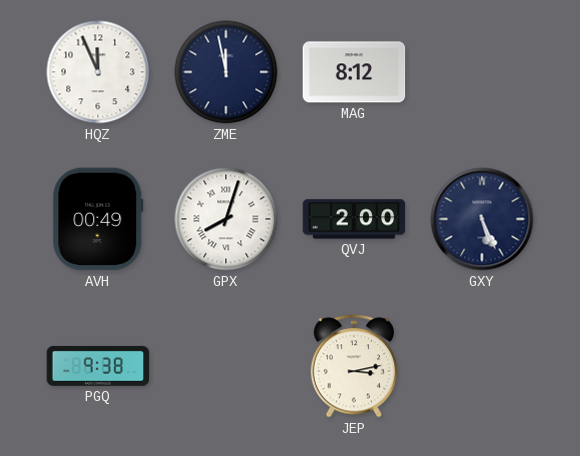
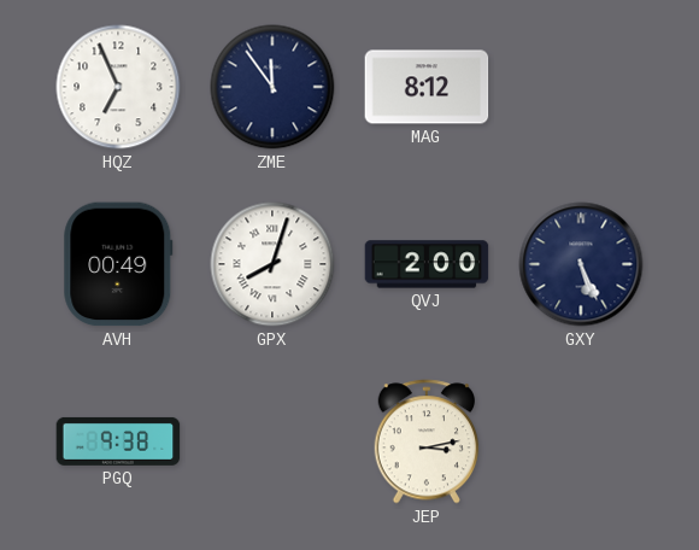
HQZ: 11:56 -> 6:56
ZME: 11:58 -> 11:54
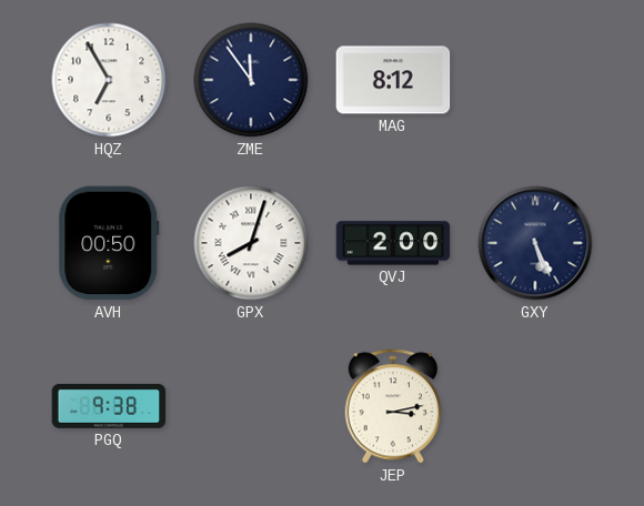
HQZ: 6:56 -> 6:55
AVH: 00:49 -> 00:50
